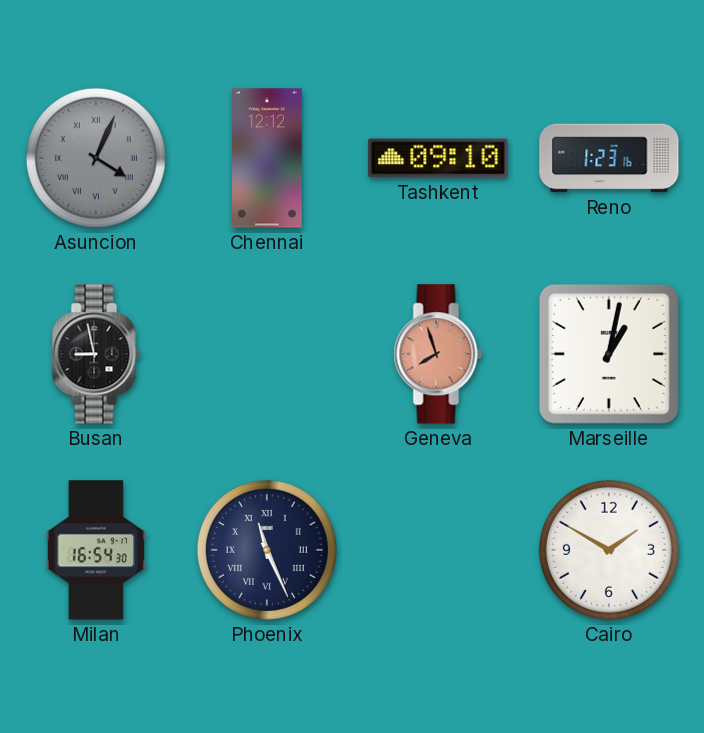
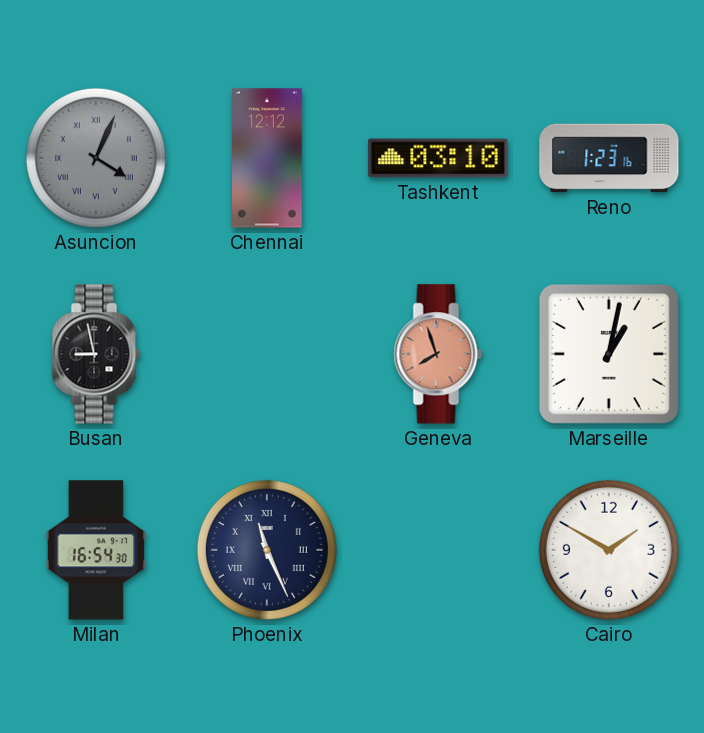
Tashkent: 09:10 -> 03:10
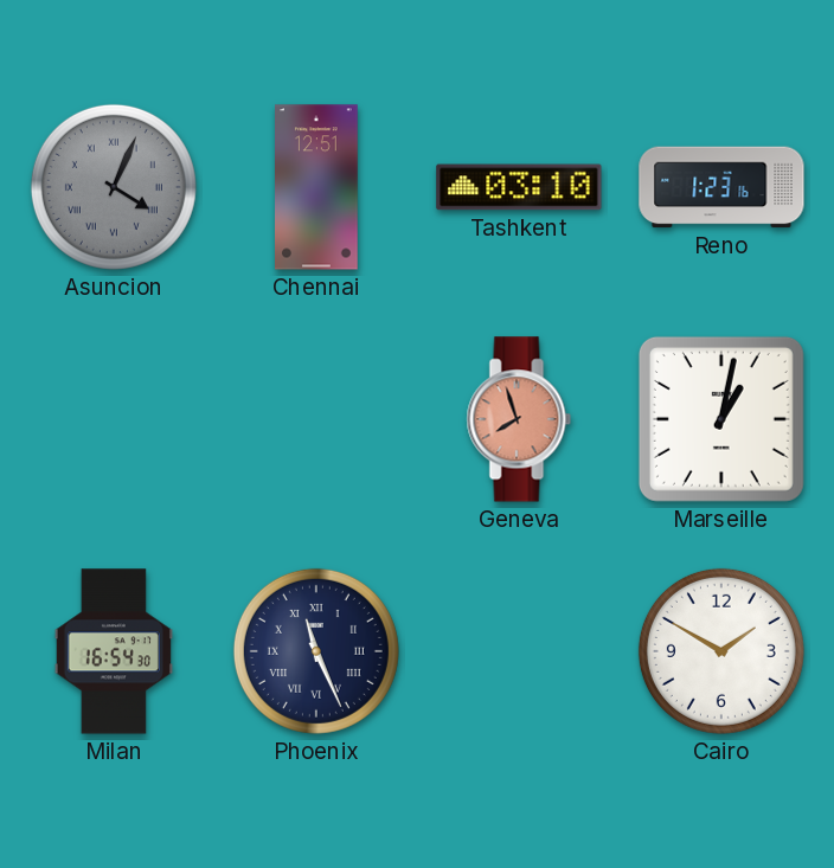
Chennai: 12:12 -> 12:51
Busan: 8:58 -> none
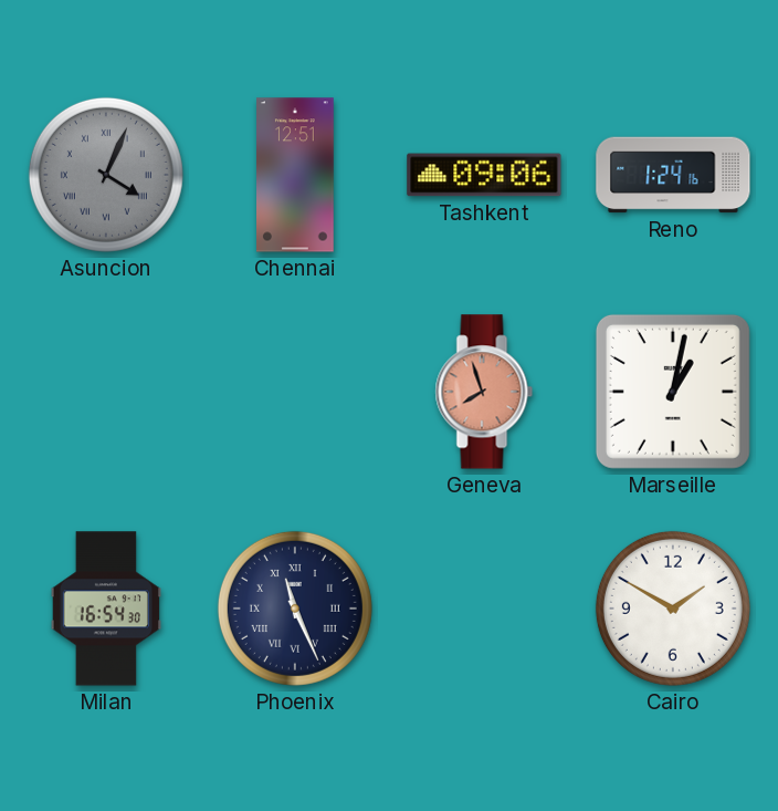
Tashkent: 03:10 -> 09:06
Reno: 1:23 -> 1:24
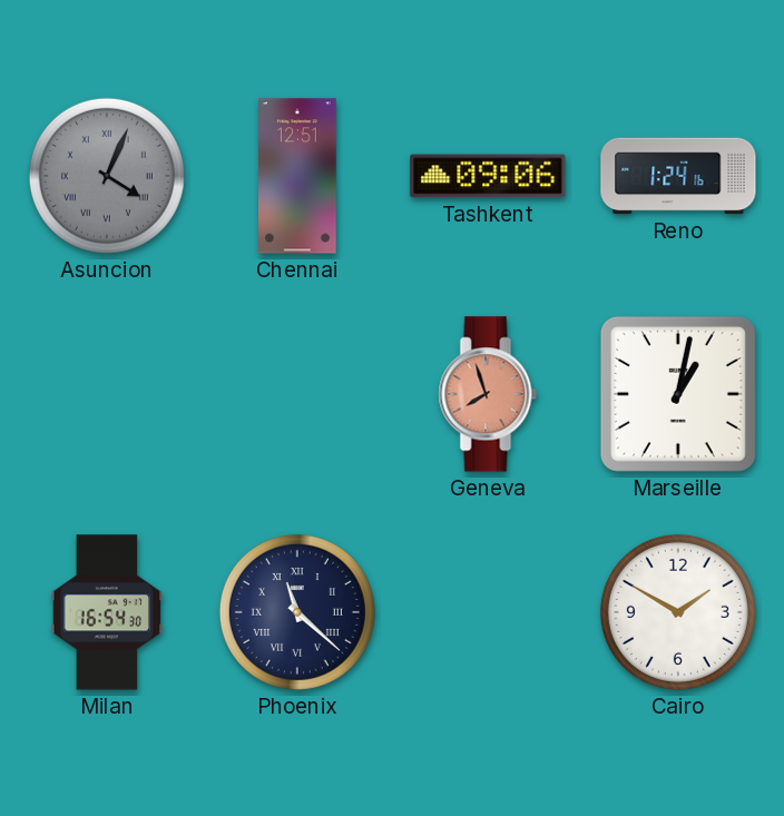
Phoenix: 11:26 -> 11:22
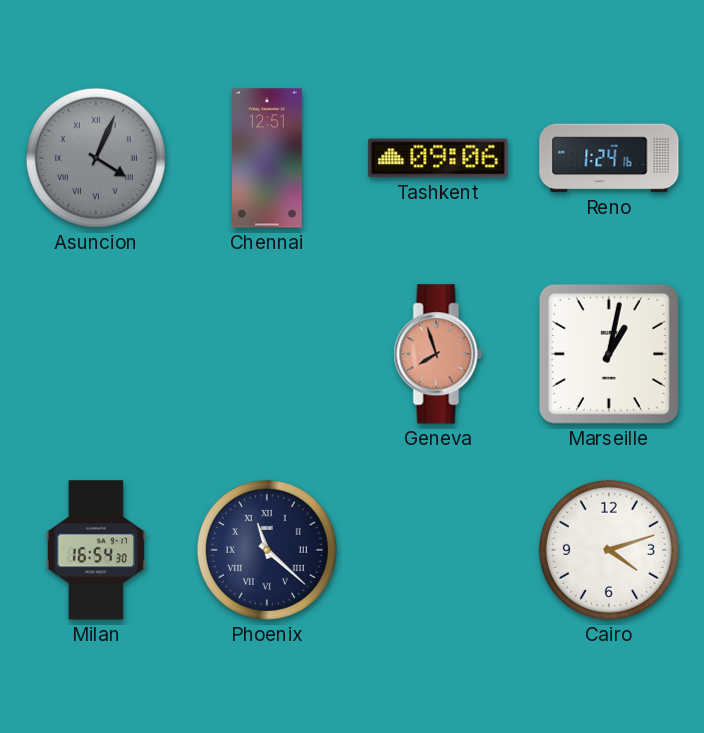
Cairo: 1:50 -> 4:12
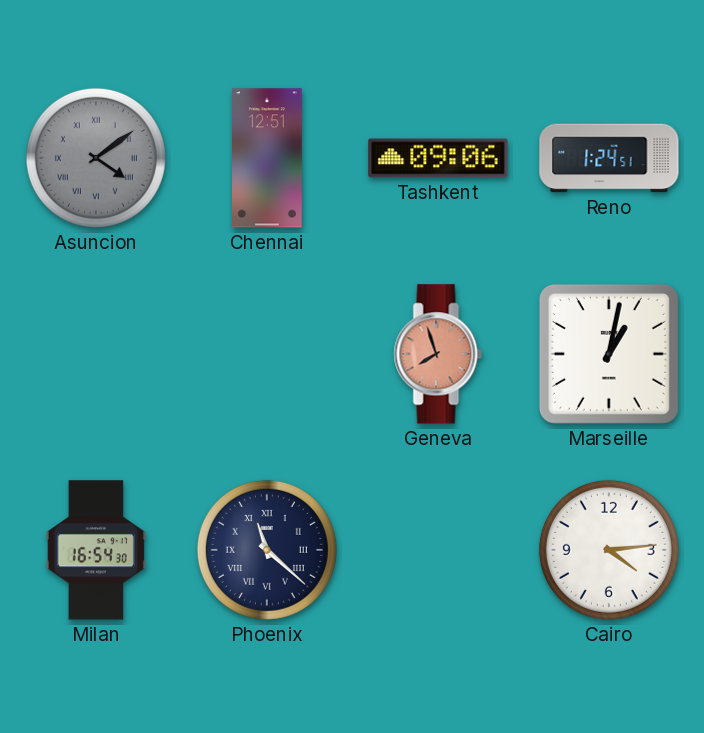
Asuncion: 4:04 -> 4:09
Reno: 1:24:16 -> 1:24:51
Cairo: 4:12 -> 4:14
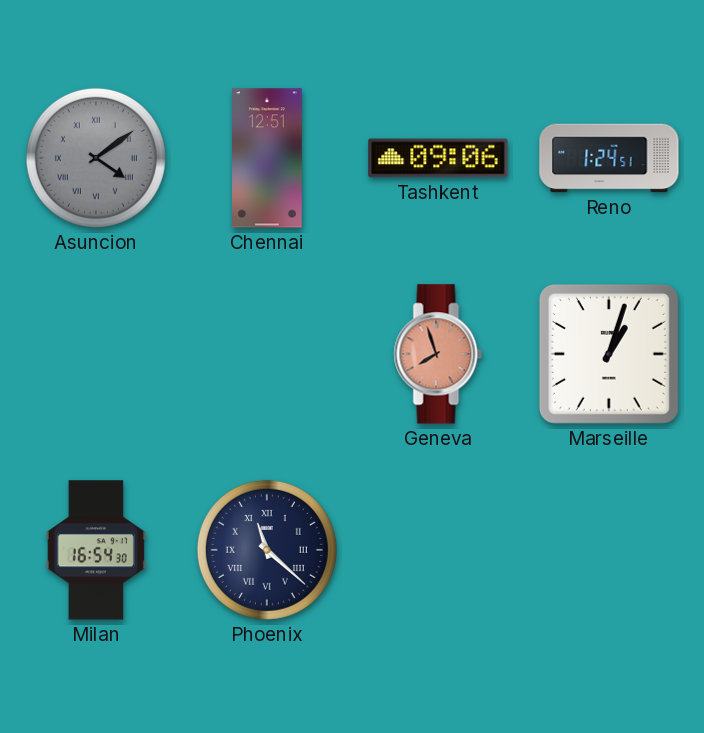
Marseille: 1:02 -> 1:03
Cairo: 4:14 -> none
